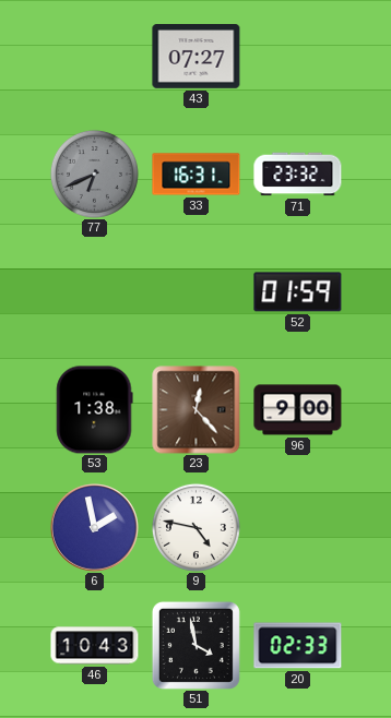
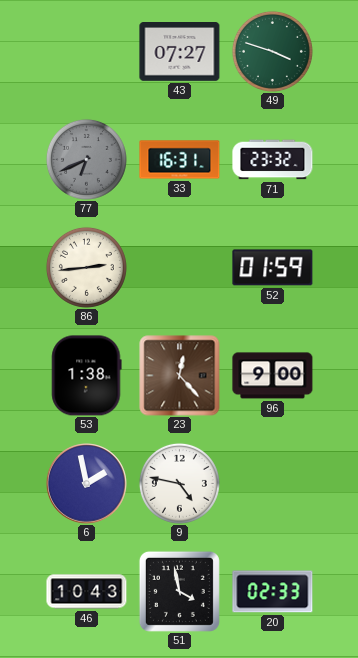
49: none -> 3:48
86: none -> 2:44
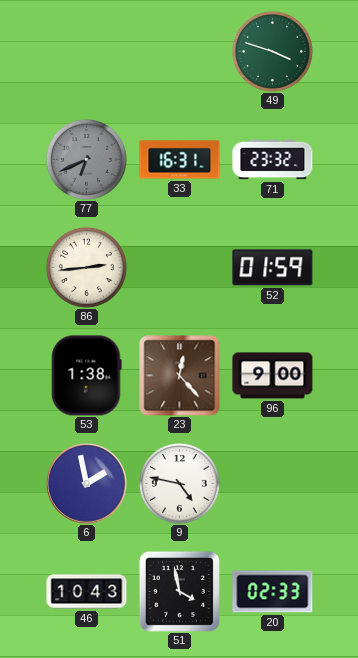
43: 07:27 -> none
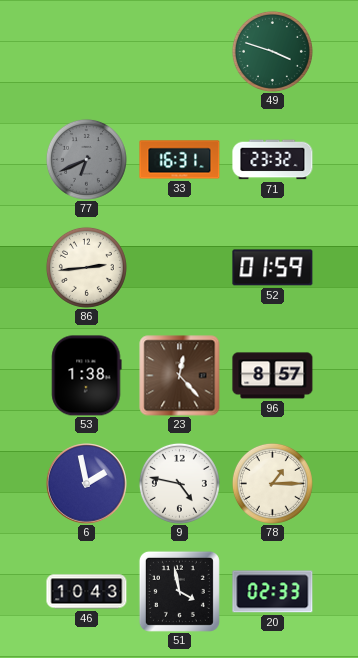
96: 9:00 -> 8:57
78: none -> 1:15
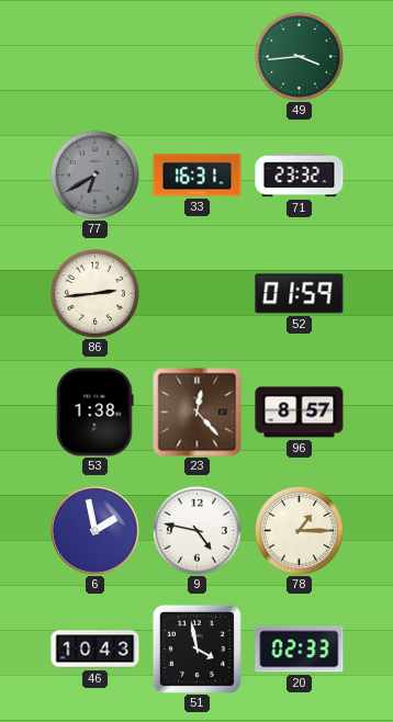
49: 3:48 -> 3:44
77: 6:41 -> 6:40
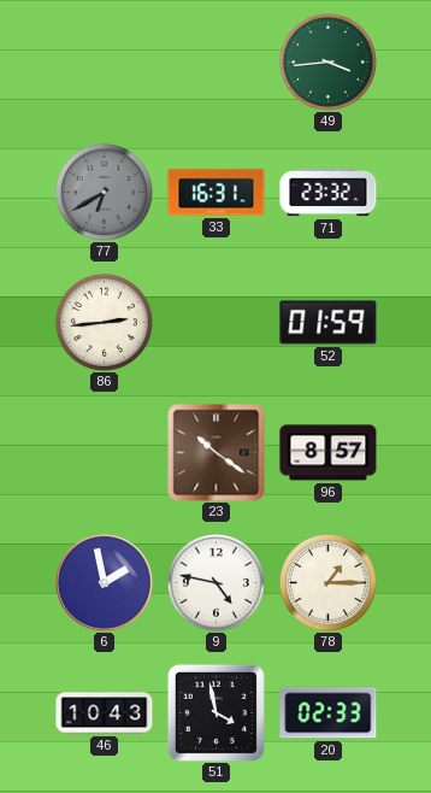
53: 1:38 -> none
23: 12:23 -> 10:21
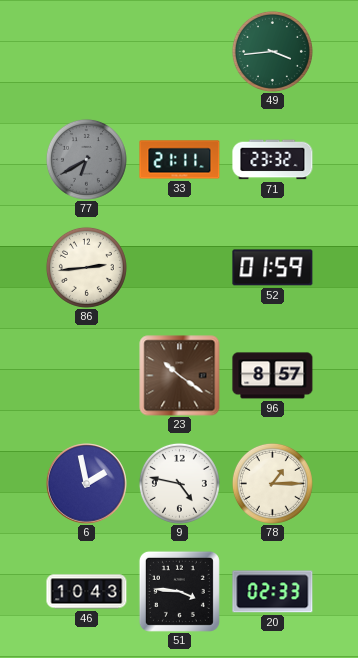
33: 16:31 -> 21:11
51: 3:58 -> 3:46
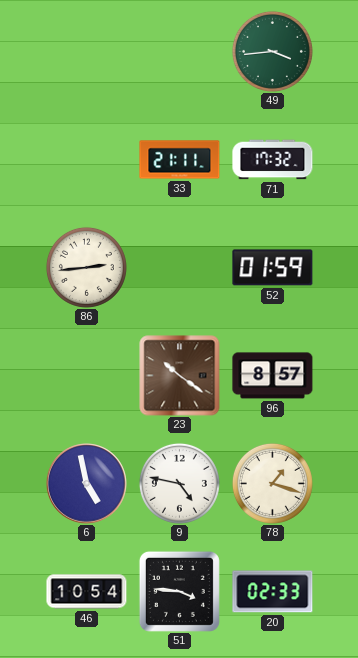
77: 6:40 -> none
71: 23:32 -> 17:32
6: 1:58 -> 4:58
78: 1:15 -> 1:18
46: 10:43 -> 10:54
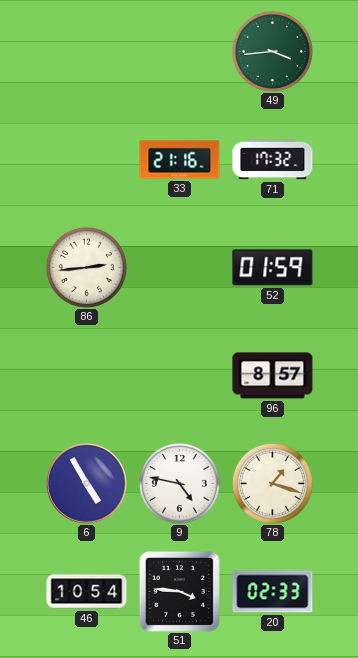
33: 21:11 -> 21:16
23: 10:21 -> none
6: 4:58 -> 4:55
